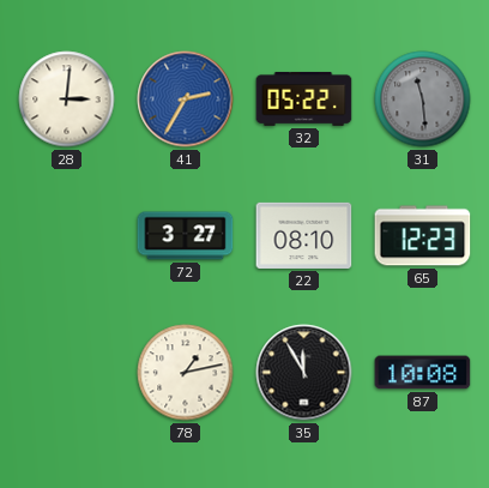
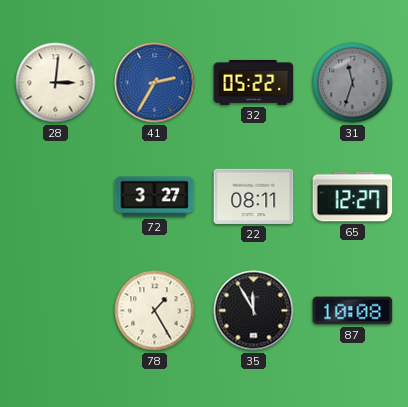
31: 11:29 -> 11:33
22: 08:10 -> 08:11
65: 12:23 -> 12:27
78: 1:13 -> 1:25
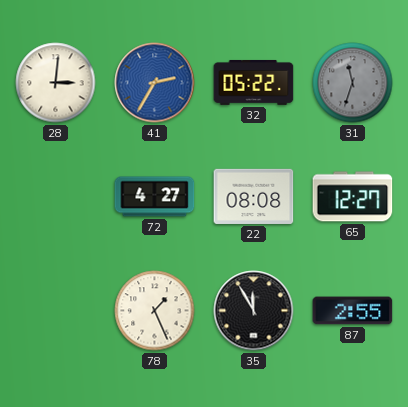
72: 3:27 -> 4:27
22: 08:11 -> 08:08
78: 1:25 -> 1:26
87: 10:08 -> 2:55
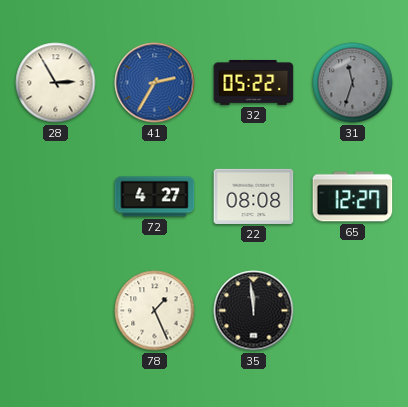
28: 3:01 -> 2:55
35: 11:55 -> 11:59
87: 2:55 -> none
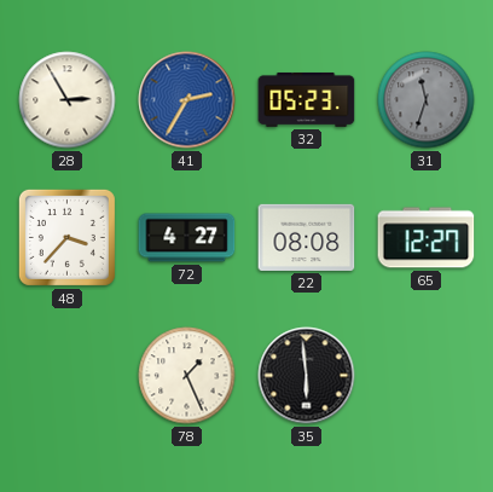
32: 05:22 -> 05:23
48: none -> 3:37
35: 11:59 -> 5:59
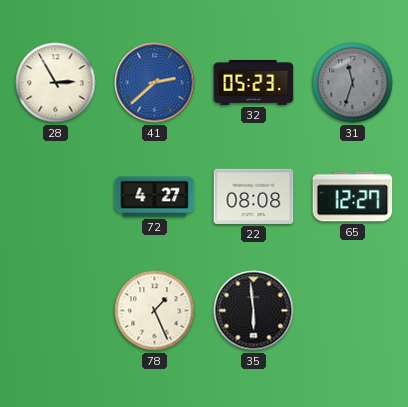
41: 2:35 -> 2:38
48: 3:37 -> none
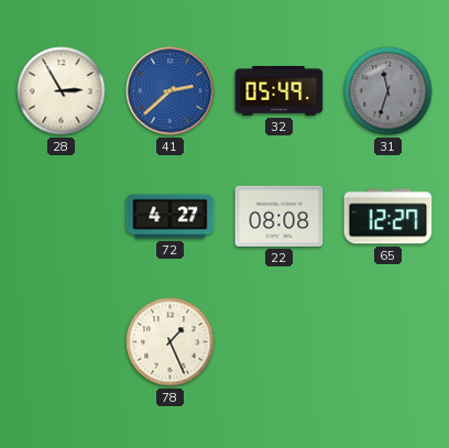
32: 05:23 -> 05:49
35: 5:59 -> none
